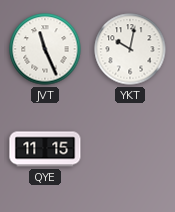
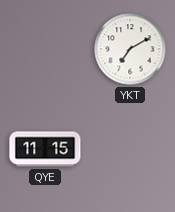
JVT: 11:26 -> none
YKT: 10:02 -> 7:10
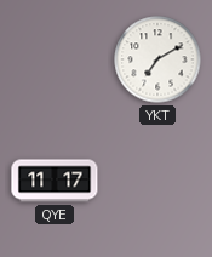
QYE: 11:15 -> 11:17
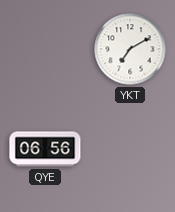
QYE: 11:17 -> 06:56
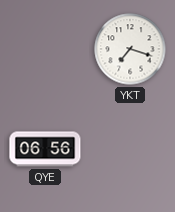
YKT: 7:10 -> 7:18
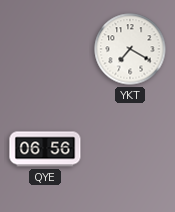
YKT: 7:18 -> 7:20
